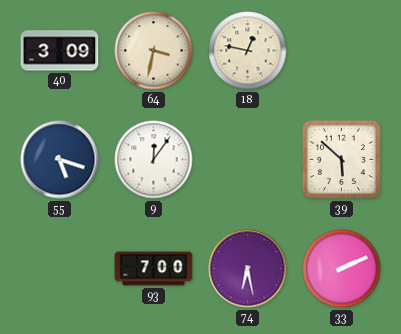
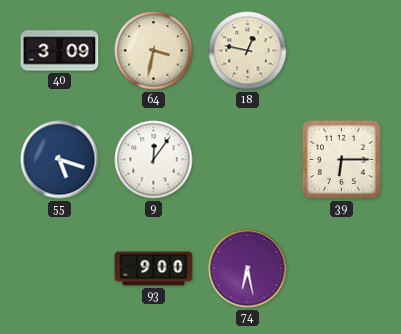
39: 5:52 -> 6:15
93: 7:00 -> 9:00
33: 2:11 -> none
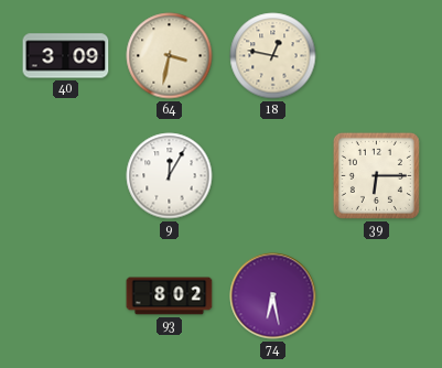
55: 5:18 -> none
9: 12:06 -> 12:05
93: 9:00 -> 8:02
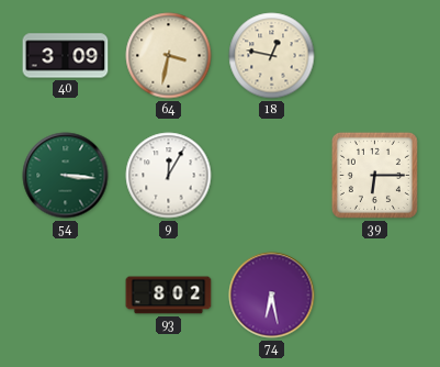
54: none -> 3:16
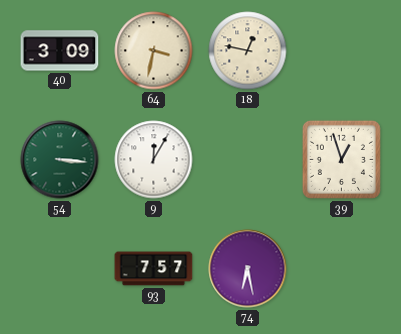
39: 6:15 -> 12:57
93: 8:02 -> 7:57
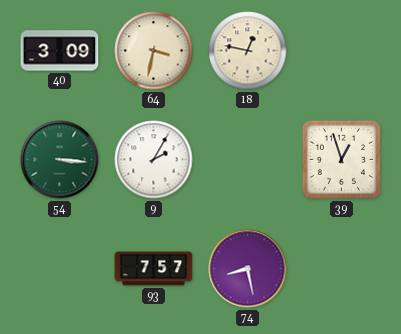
9: 12:05 -> 2:05
74: 6:28 -> 8:28
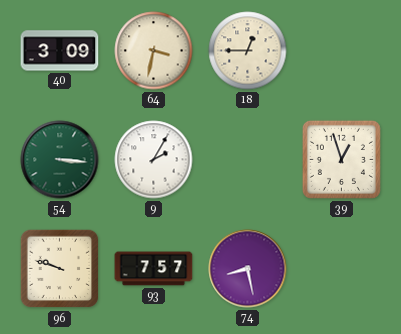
18: 12:47 -> 12:45
96: none -> 9:48
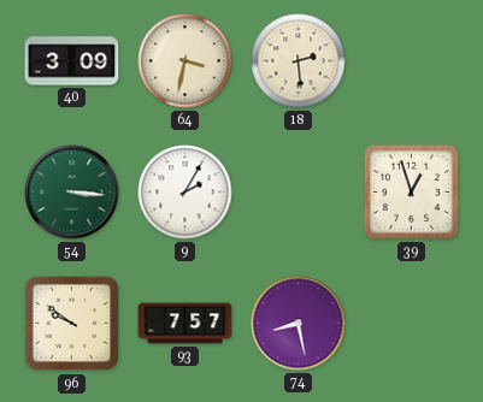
18: 12:45 -> 2:29
96: 9:48 -> 9:51
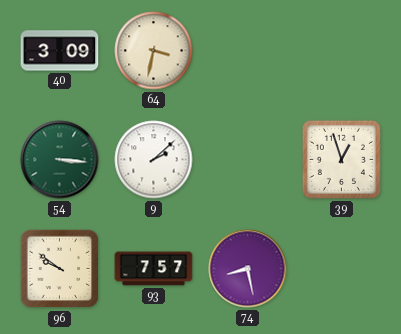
18: 2:29 -> none
9: 2:05 -> 2:08
